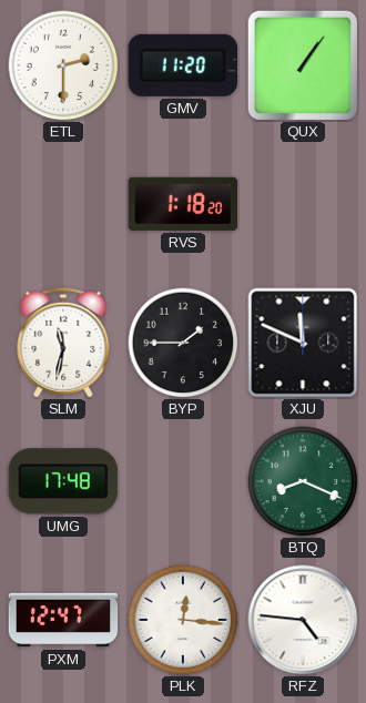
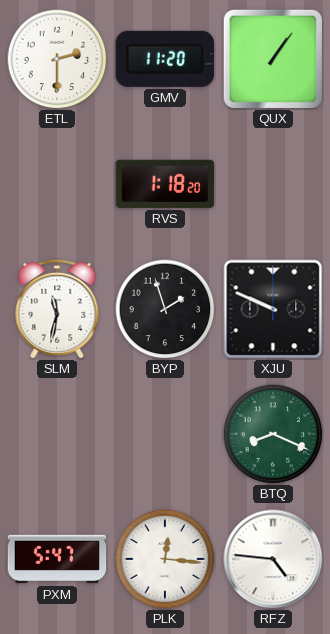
BYP: 1:45 -> 1:57
XJU: 11:49 -> 9:49
UMG: 17:48 -> none
PXM: 12:47 -> 5:47
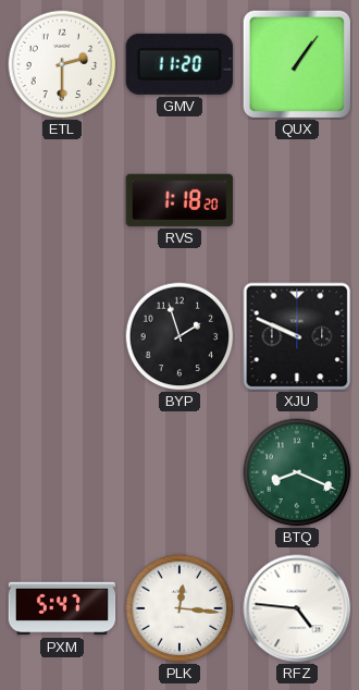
SLM: 11:32 -> none
